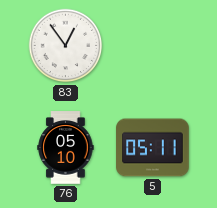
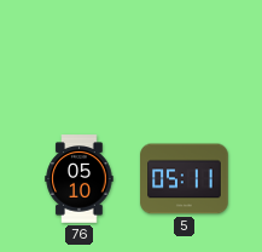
83: 12:54 -> none
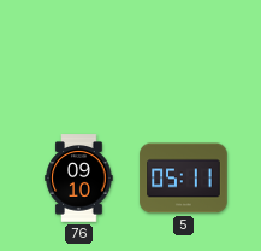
76: 05:10 -> 09:10
